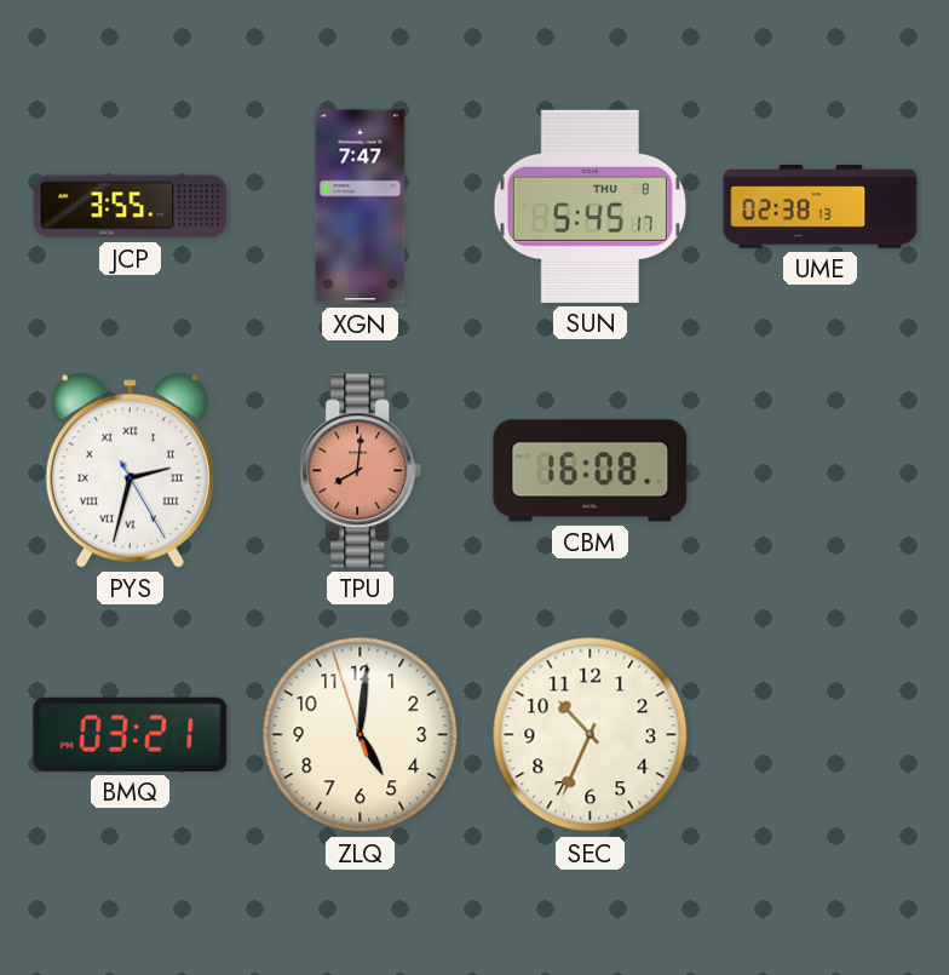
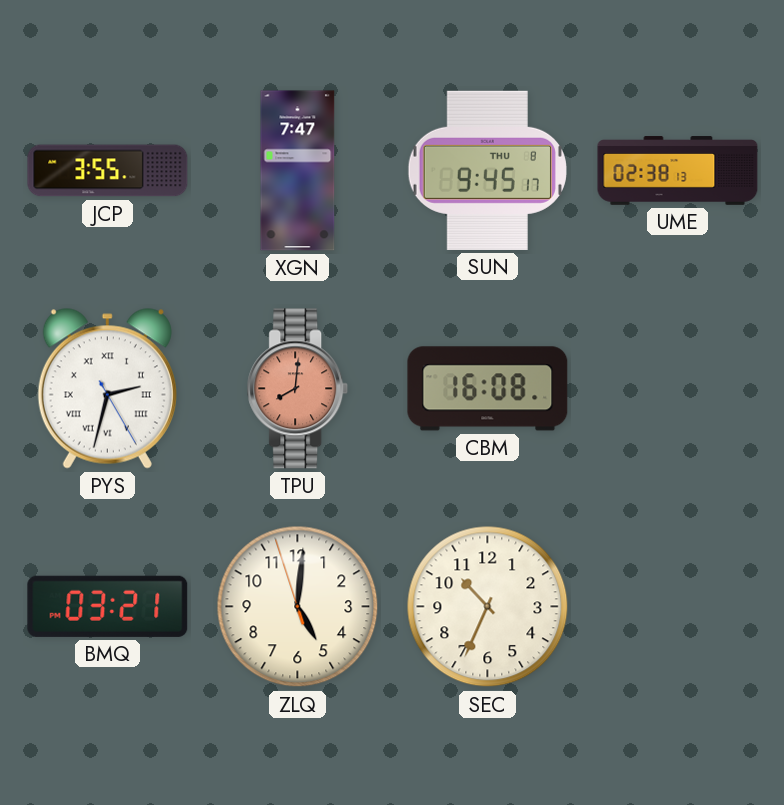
SUN: 5:45 -> 9:45
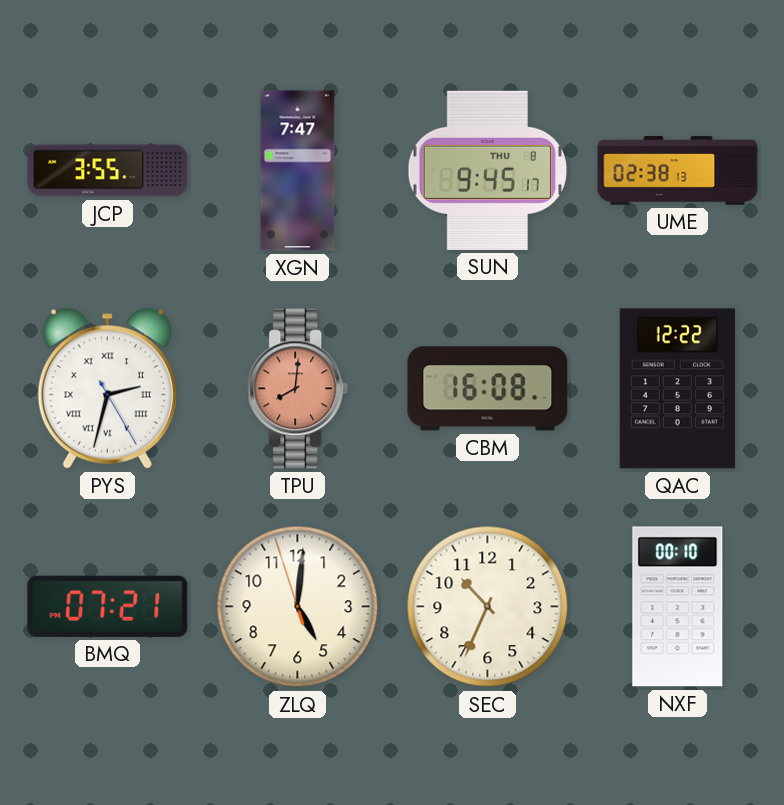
QAC: none -> 12:22
BMQ: 03:21 -> 07:21
NXF: none -> 00:10
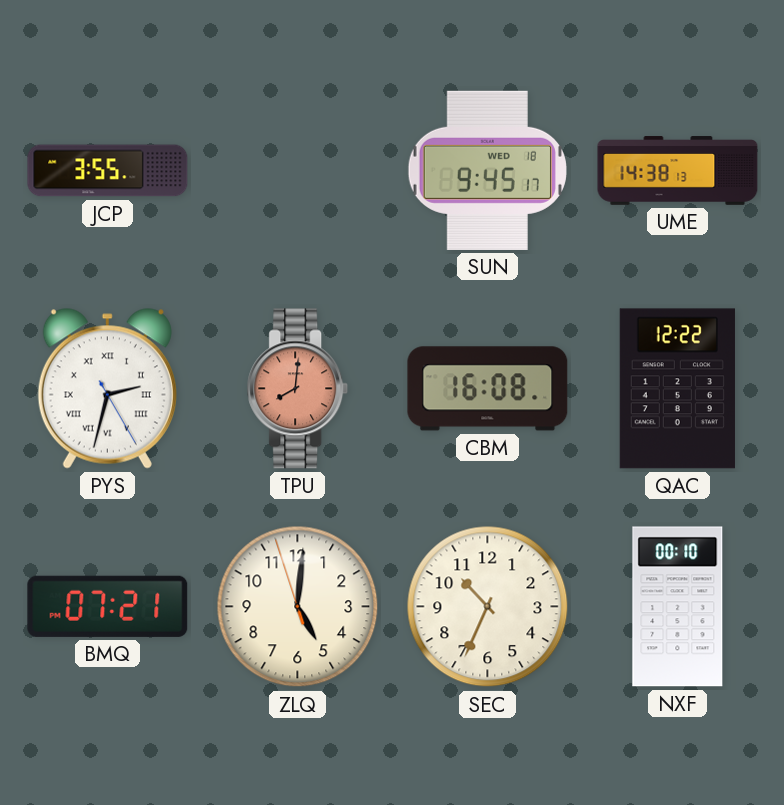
XGN: 7:47 -> none
SUN date: THU 8 -> WED 18
UME: 02:38 -> 14:38
